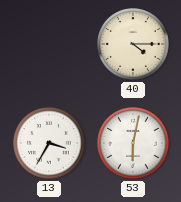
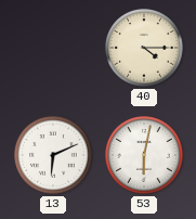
13: 3:35 -> 6:11
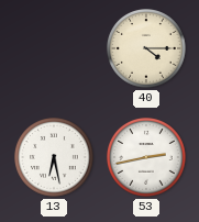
13: 6:11 -> 6:28
53: 6:02 -> 2:43
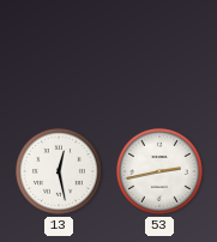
40: 4:15 -> none
13: 6:28 -> 12:28
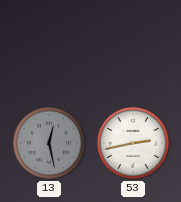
13 dial: white -> grey
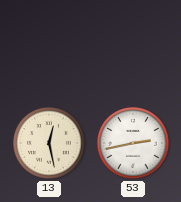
13 dial: grey -> cream
